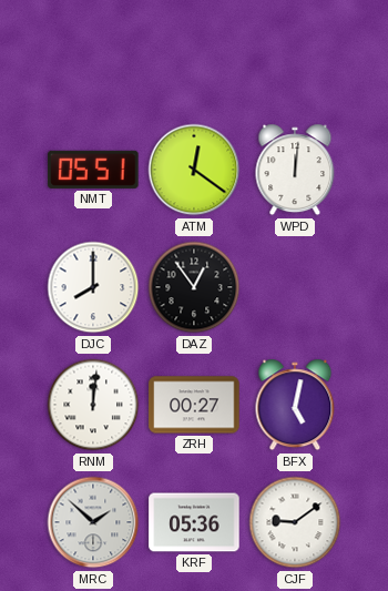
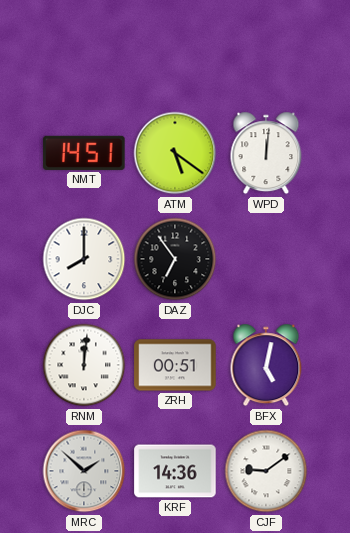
NMT: 05:51 -> 14:51
ATM: 12:21 -> 5:21
DAZ: 12:54 -> 6:54
ZRH: 00:27 -> 00:51
KRF: 05:36 -> 14:36
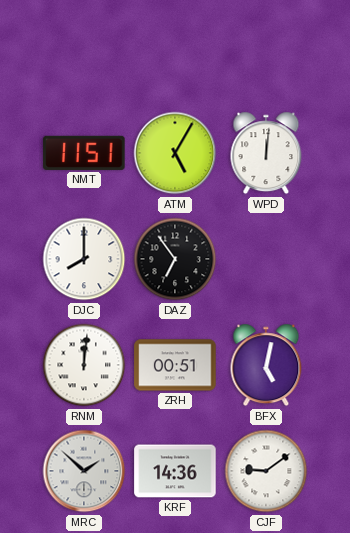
NMT: 14:51 -> 11:51
ATM: 5:21 -> 5:05
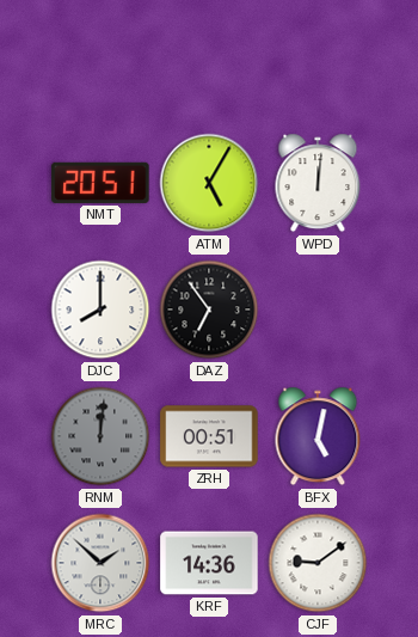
NMT: 11:51 -> 20:51
RNM dial: white -> grey
